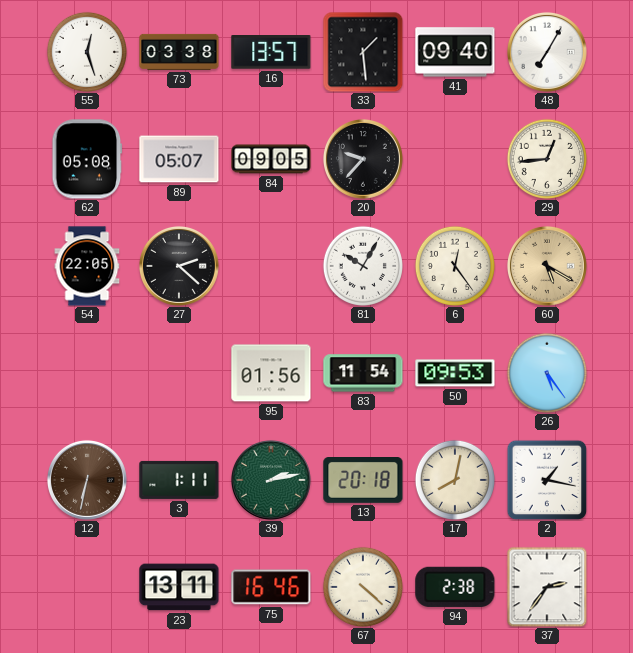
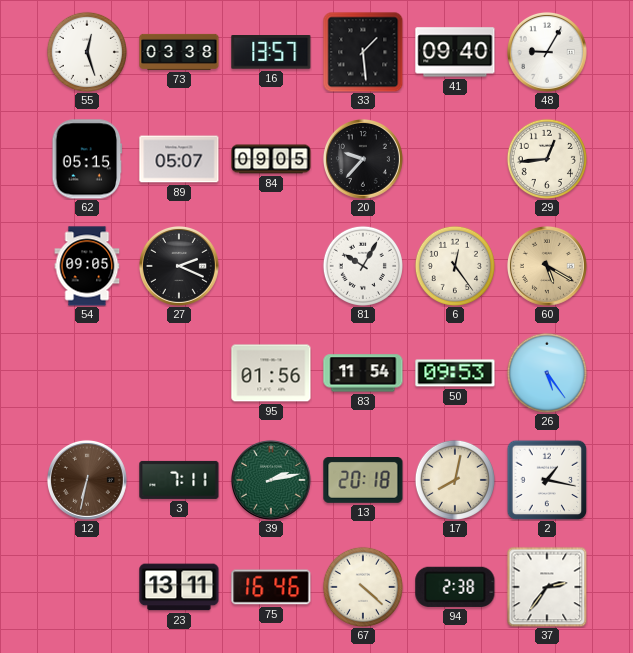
48: 7:05 -> 9:05
62: 05:08 -> 05:15
54: 22:05 -> 09:05
27: 2:22 -> 2:19
3: 1:11 -> 7:11
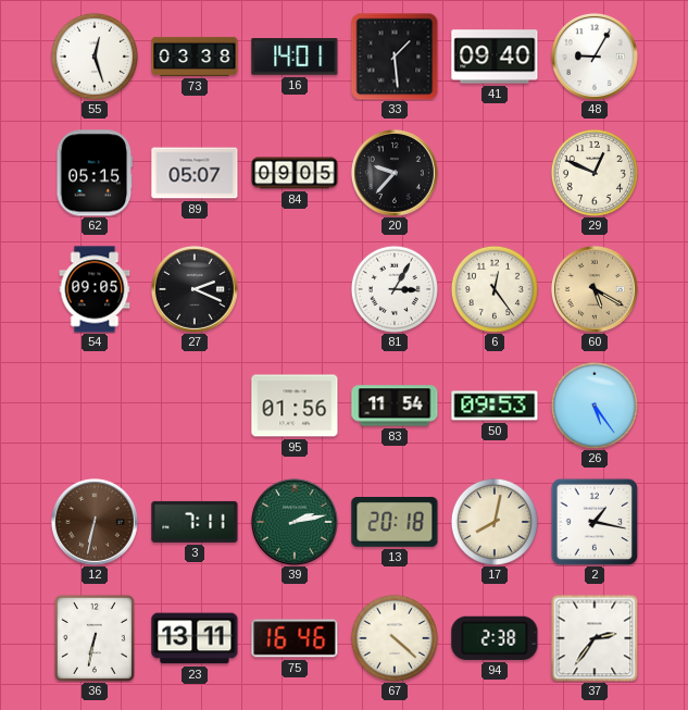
16: 13:57 -> 14:01
29: 12:44 -> 12:49
81: 10:05 -> 3:05
36: none -> 6:32
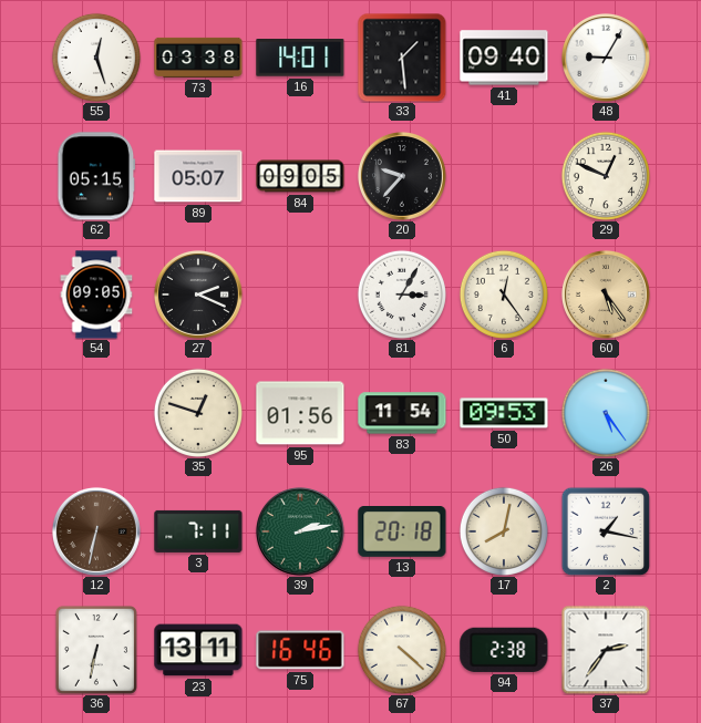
60: 5:20 -> 5:24
35: none -> 12:48
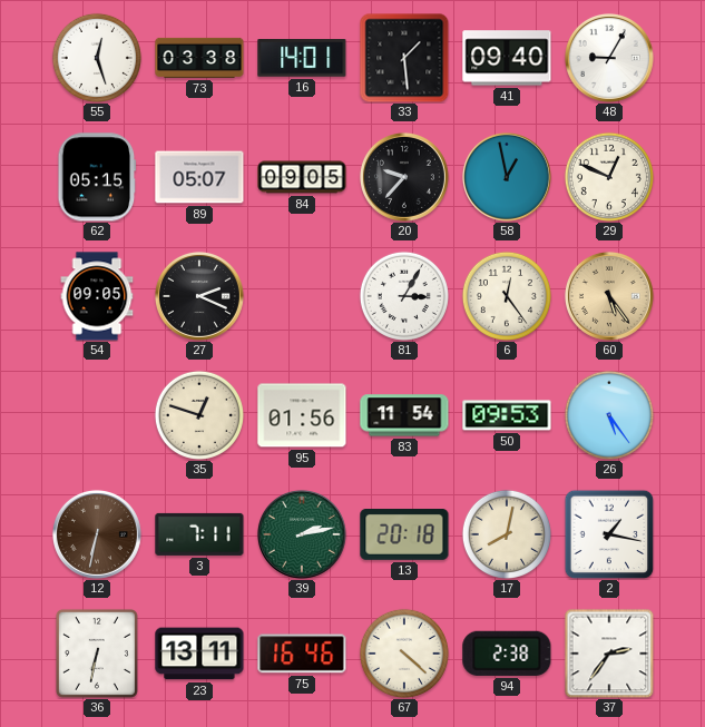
58: none -> 12:58
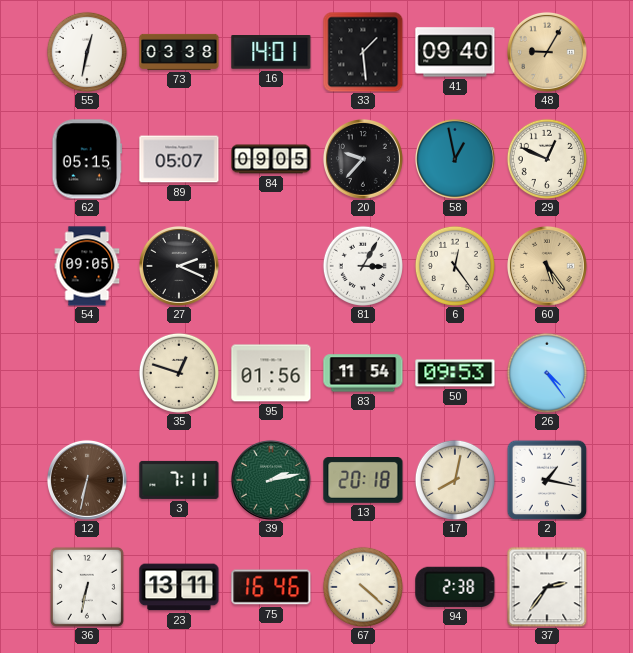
55: 12:27 -> 12:32
48 dial: white -> champagne
26: 5:24 -> 4:24
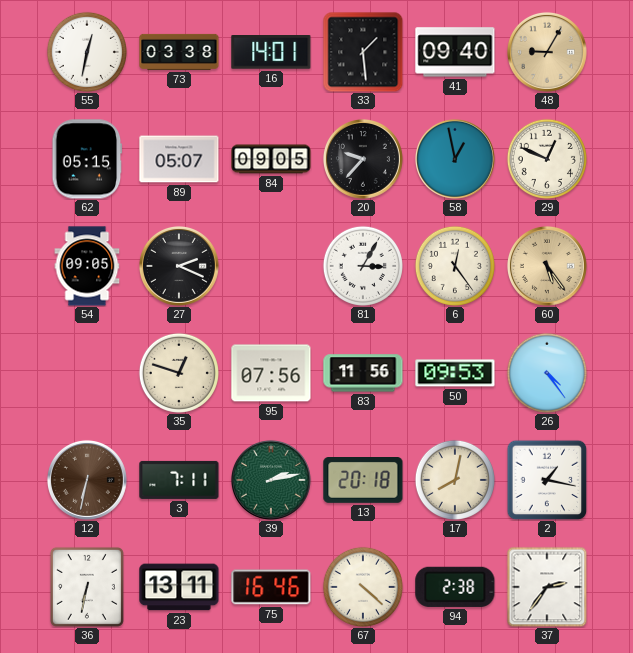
95: 01:56 -> 07:56
83: 11:54 -> 11:56
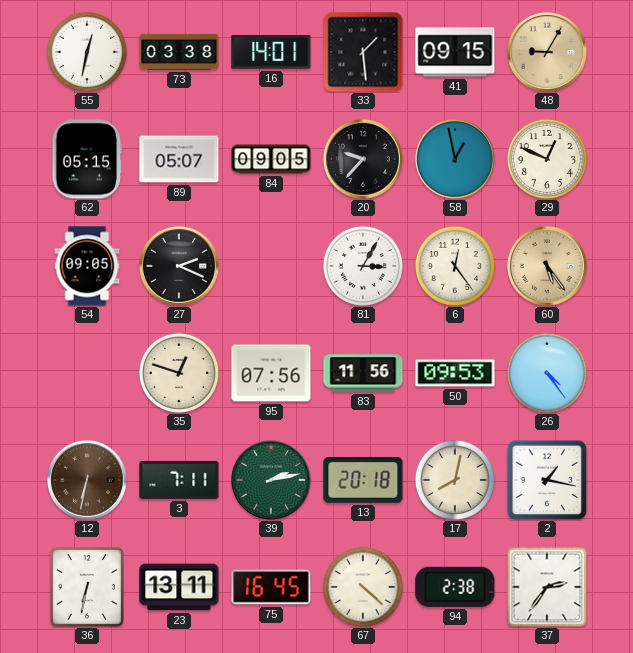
41: 09:40 -> 09:15
75: 16:46 -> 16:45
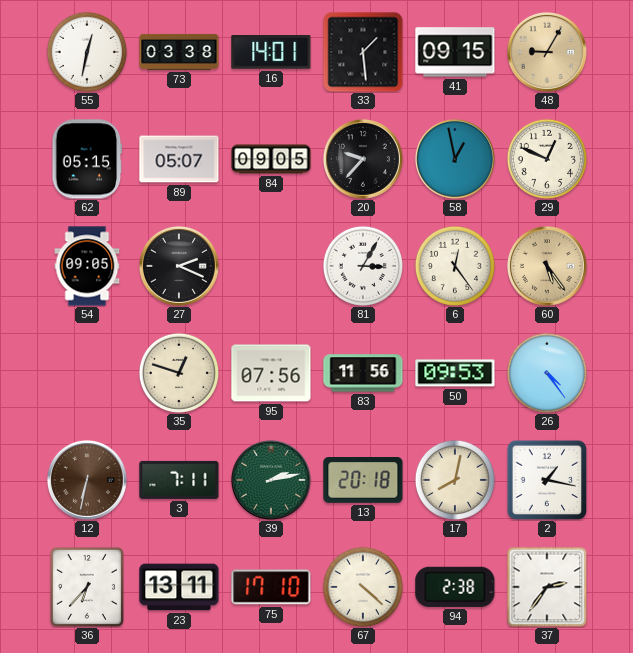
36: 6:32 -> 6:37
75: 16:45 -> 17:10
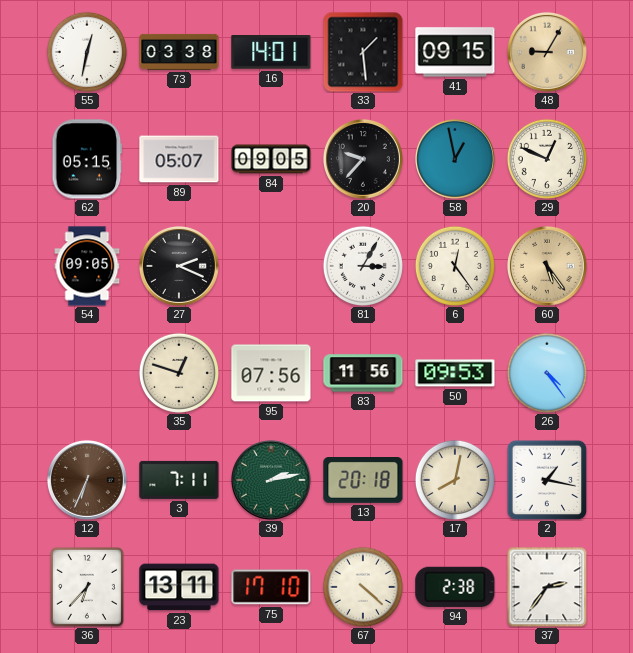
12: 6:32 -> 6:34
